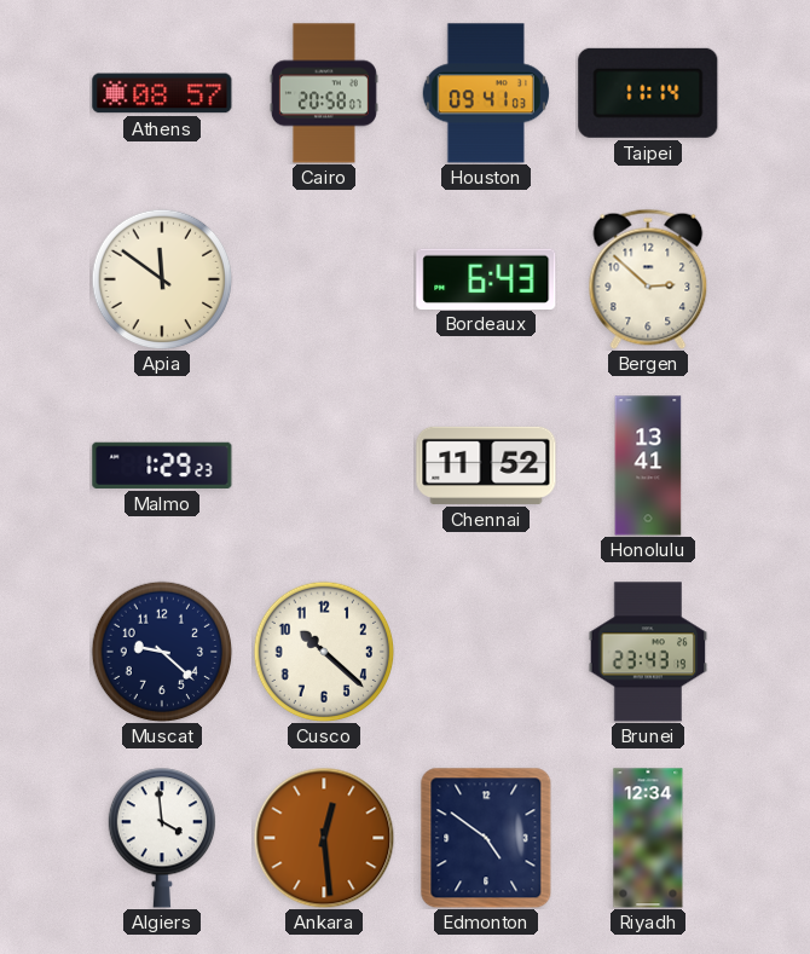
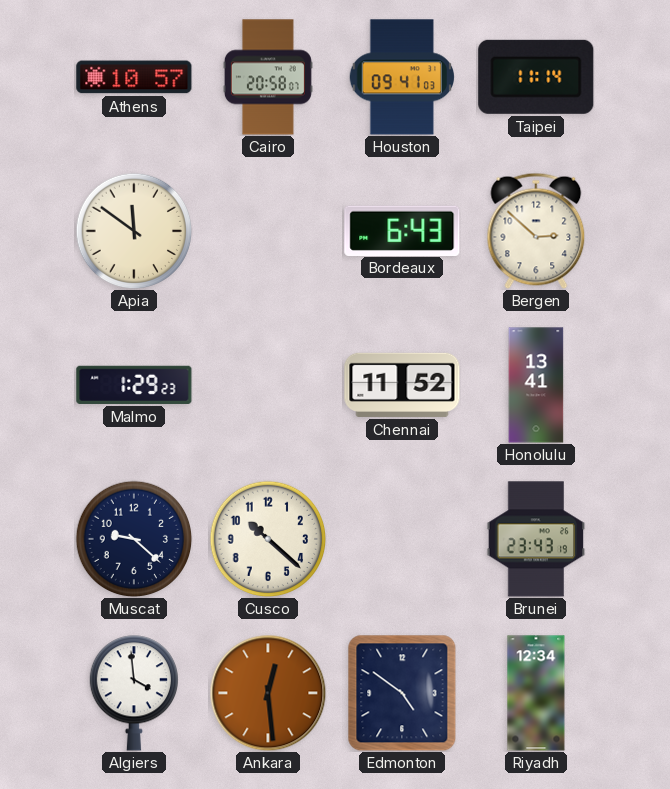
Athens: 08:57 -> 10:57
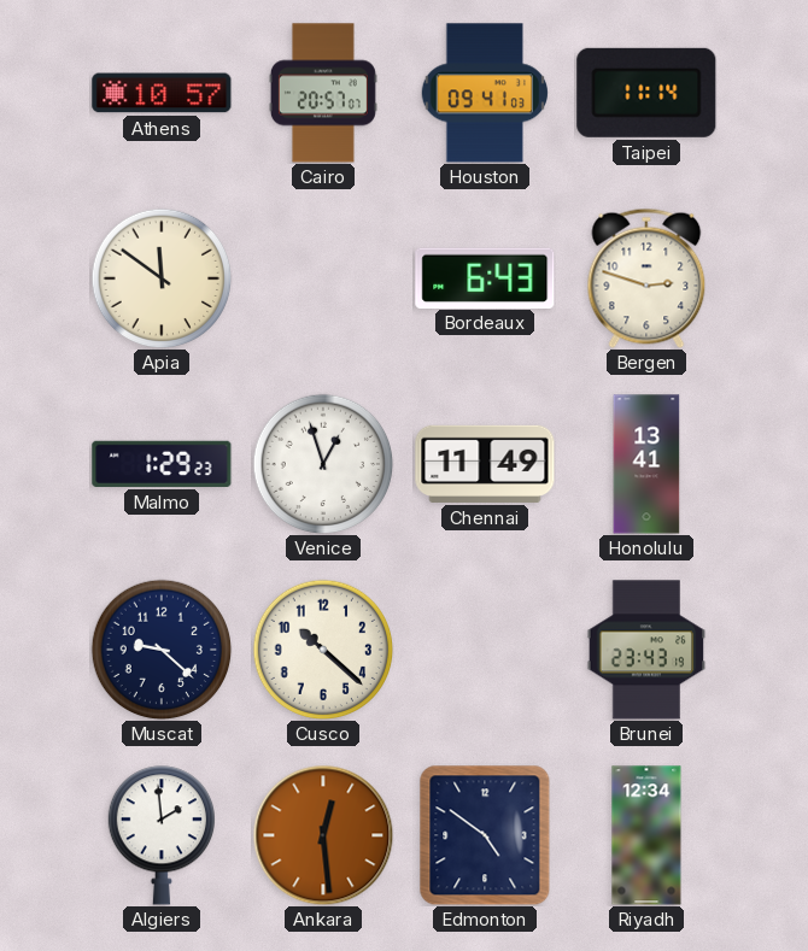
Cairo: 20:58 -> 20:57
Bergen: 2:52 -> 2:48
Venice: none -> 12:57
Chennai: 11:52 -> 11:49
Algiers: 3:59 -> 1:59
